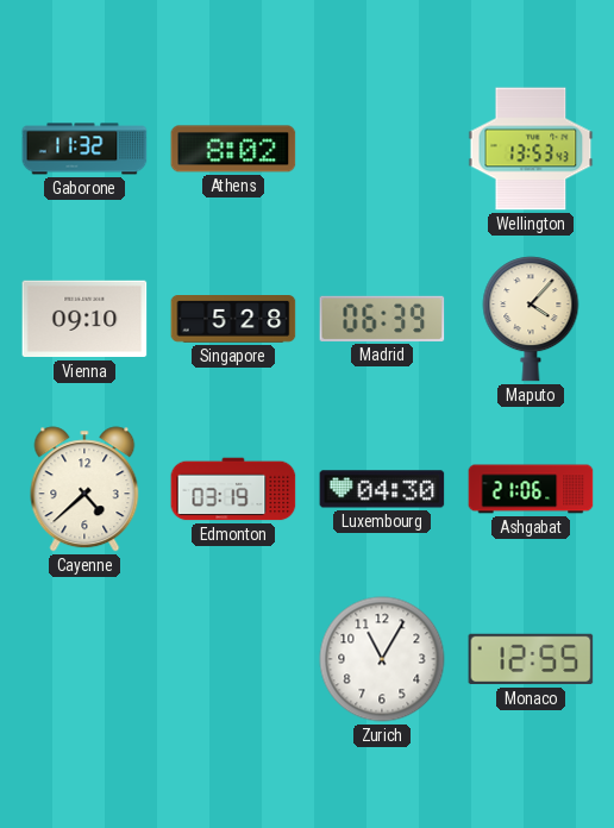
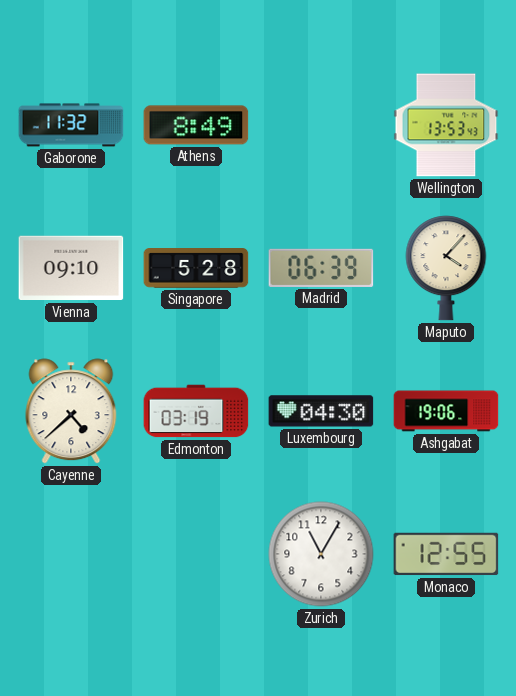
Athens: 8:02 -> 8:49
Ashgabat: 21:06 -> 19:06
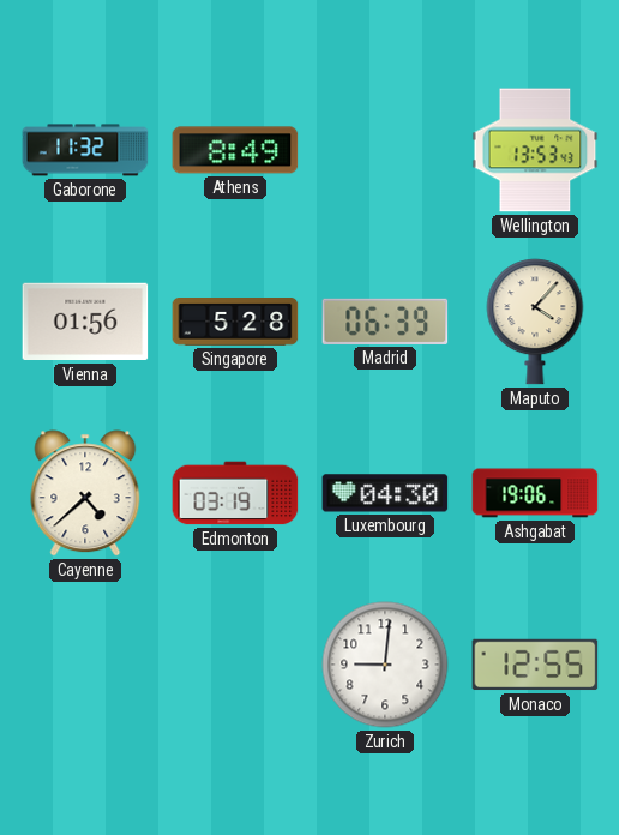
Vienna: 09:10 -> 01:56
Zurich: 11:05 -> 9:01
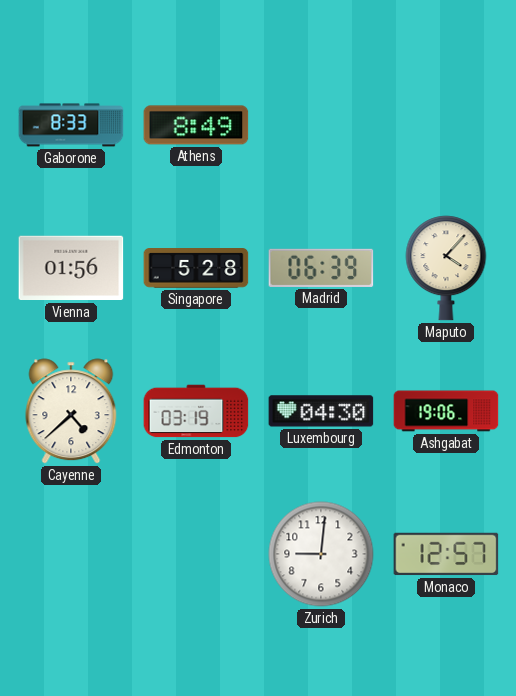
Gaborone: 11:32 -> 8:33
Wellington: 13:53 -> none
Monaco: 12:55 -> 12:57
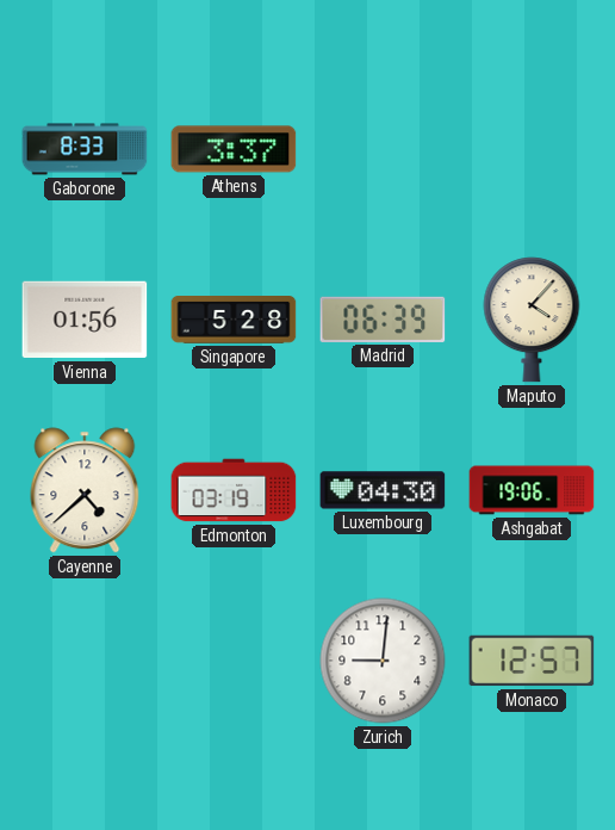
Athens: 8:49 -> 3:37
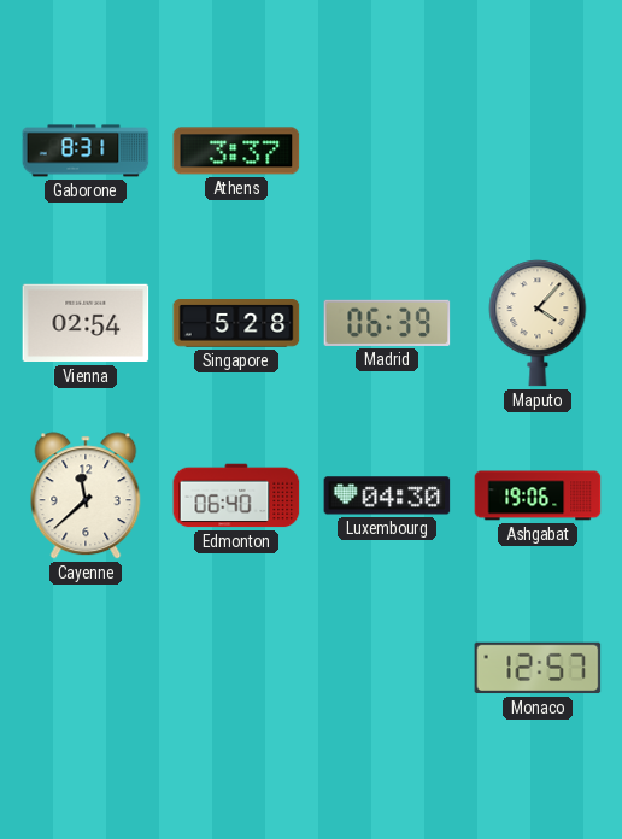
Gaborone: 8:33 -> 8:31
Vienna: 01:56 -> 02:54
Cayenne: 4:38 -> 11:38
Edmonton: 03:19 -> 06:40
Zurich: 9:01 -> none
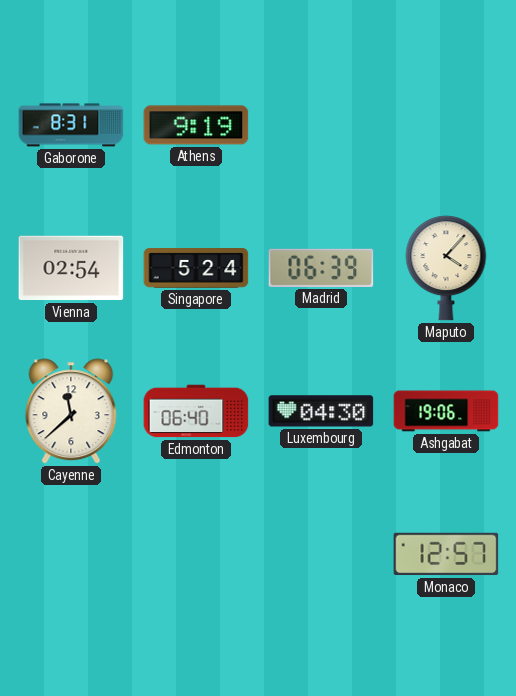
Athens: 3:37 -> 9:19
Singapore: 5:28 -> 5:24
